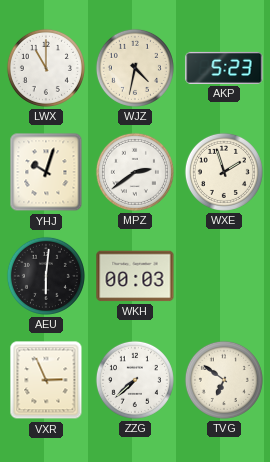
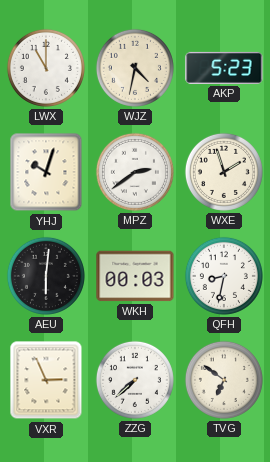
QFH: none -> 8:32
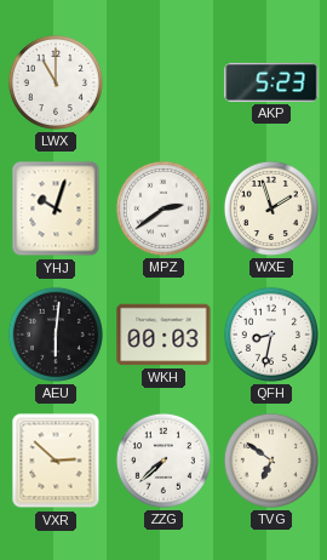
WJZ: 4:32 -> none
VXR: 2:56 -> 2:52
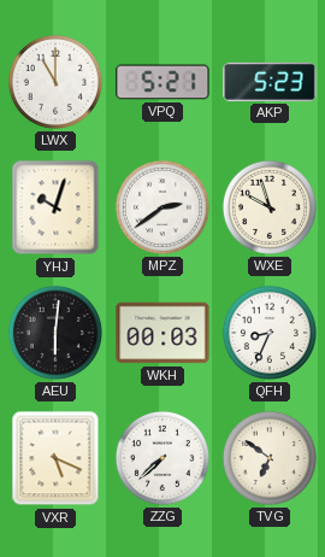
VPQ: none -> 5:21
WXE: 1:57 -> 9:57
QFH: 8:32 -> 8:34
VXR: 2:52 -> 5:19
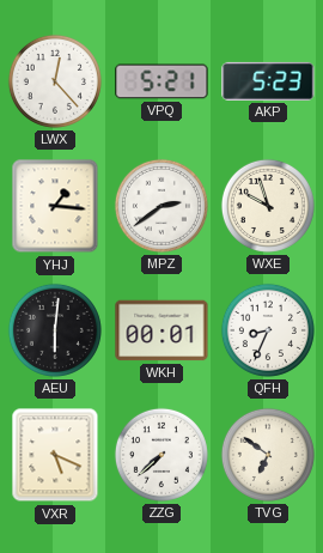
LWX: 11:00 -> 12:23
YHJ: 10:03 -> 1:16
WKH: 00:03 -> 00:01
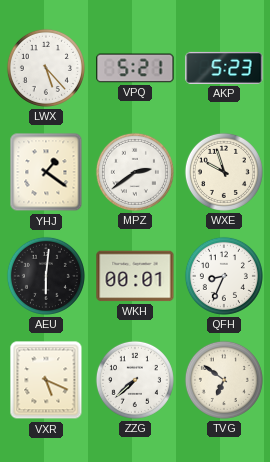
LWX: 12:23 -> 5:23
YHJ: 1:16 -> 1:21
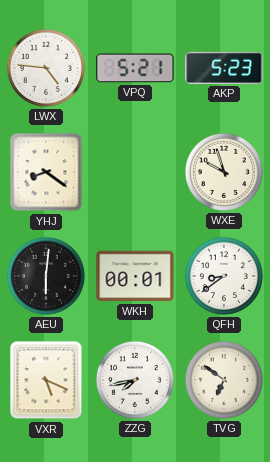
LWX: 5:23 -> 4:46
YHJ: 1:21 -> 8:21
MPZ: 2:39 -> none
QFH: 8:34 -> 8:39
ZZG: 7:38 -> 7:43
